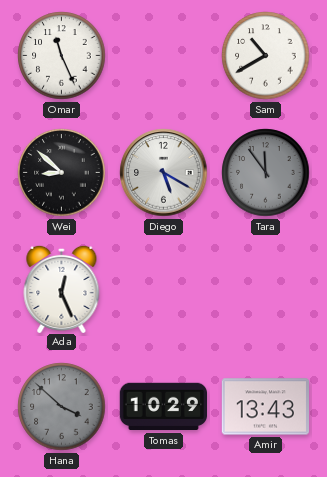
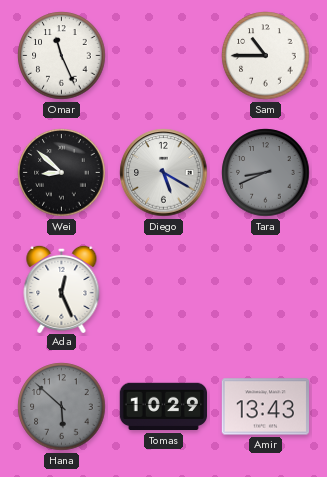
Sam: 10:40 -> 10:45
Tara: 11:54 -> 8:41
Hana: 3:52 -> 5:52
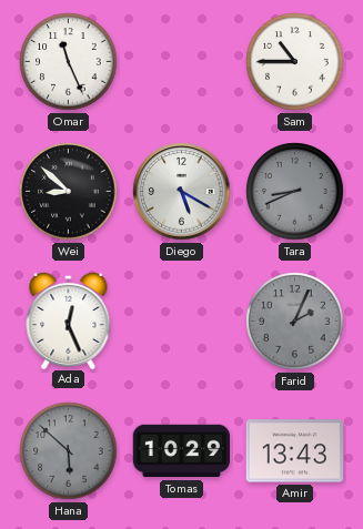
Farid: none -> 2:04
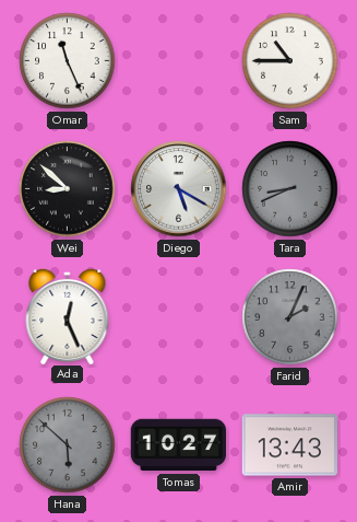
Tomas: 10:29 -> 10:27
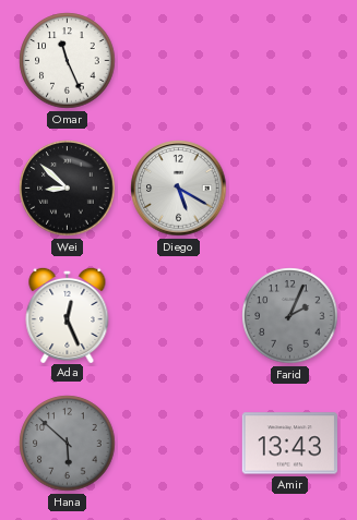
Sam: 10:45 -> none
Tara: 8:41 -> none
Tomas: 10:27 -> none
